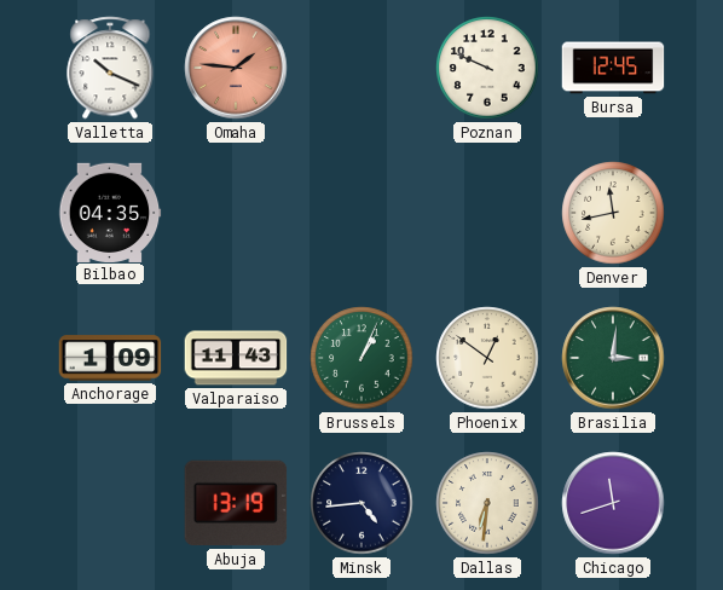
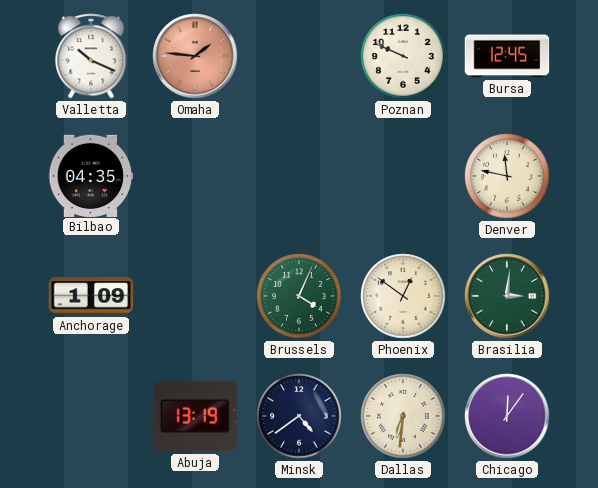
Denver: 11:43 -> 11:47
Valparaiso: 11:43 -> none
Brussels: 1:04 -> 4:04
Minsk: 4:44 -> 4:39
Chicago: 11:42 -> 12:06
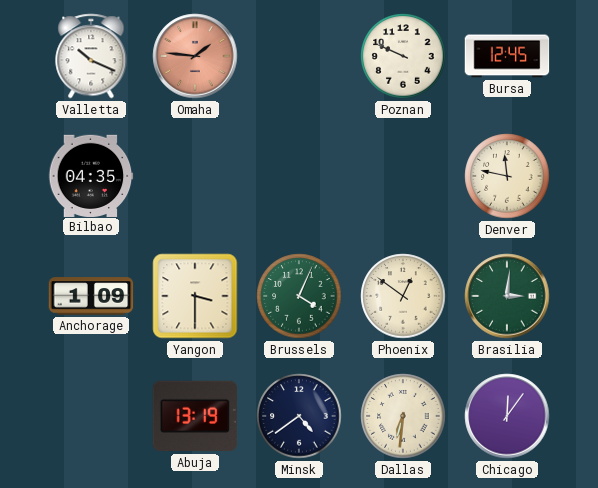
Yangon: none -> 3:30
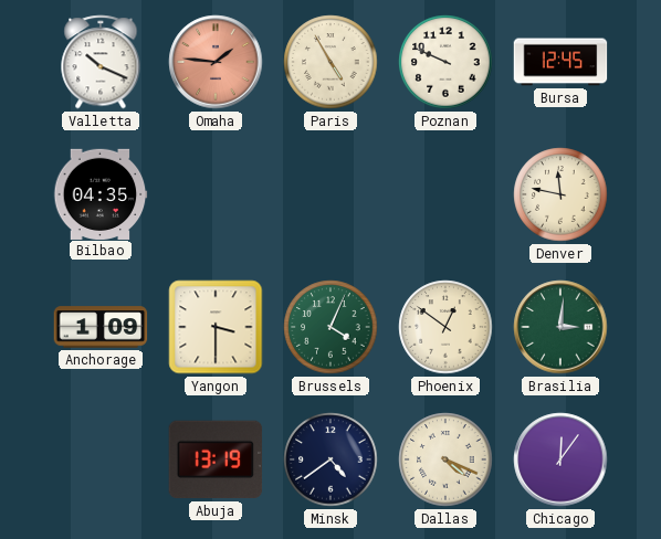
Paris: none -> 4:55
Dallas: 6:31 -> 4:19
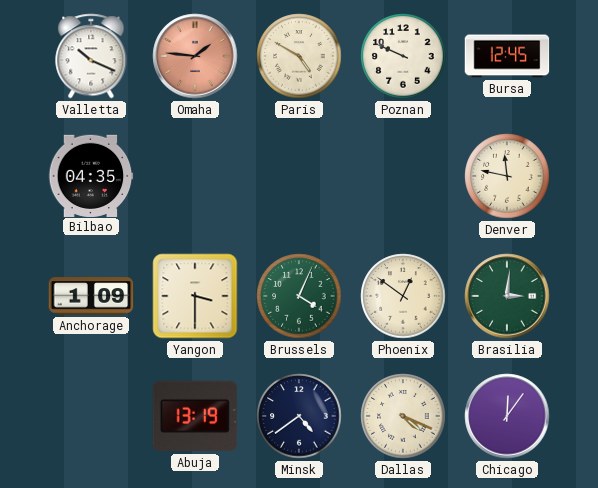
Paris: 4:55 -> 4:50
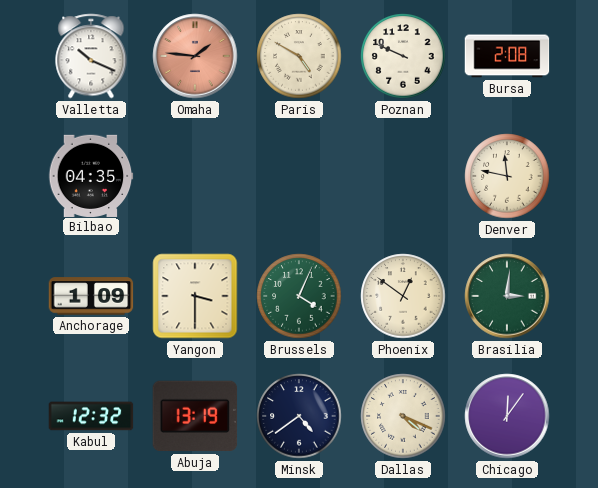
Bursa: 12:45 -> 2:08
Kabul: none -> 12:32
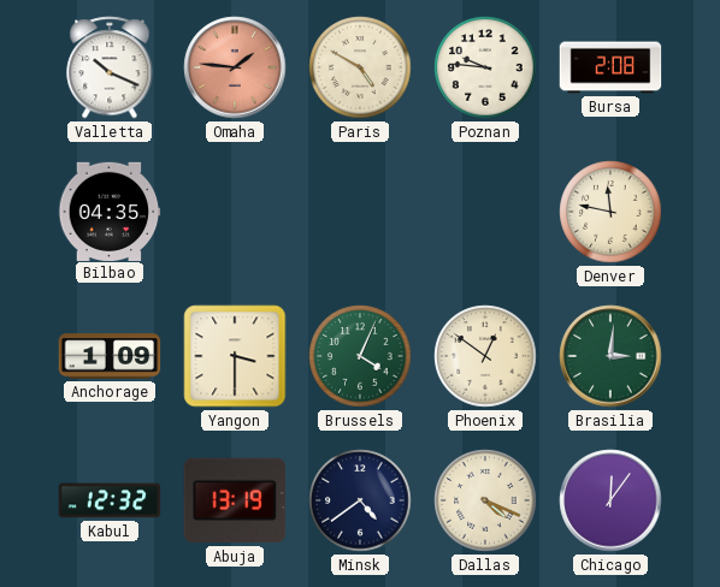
Poznan: 9:49 -> 9:46
